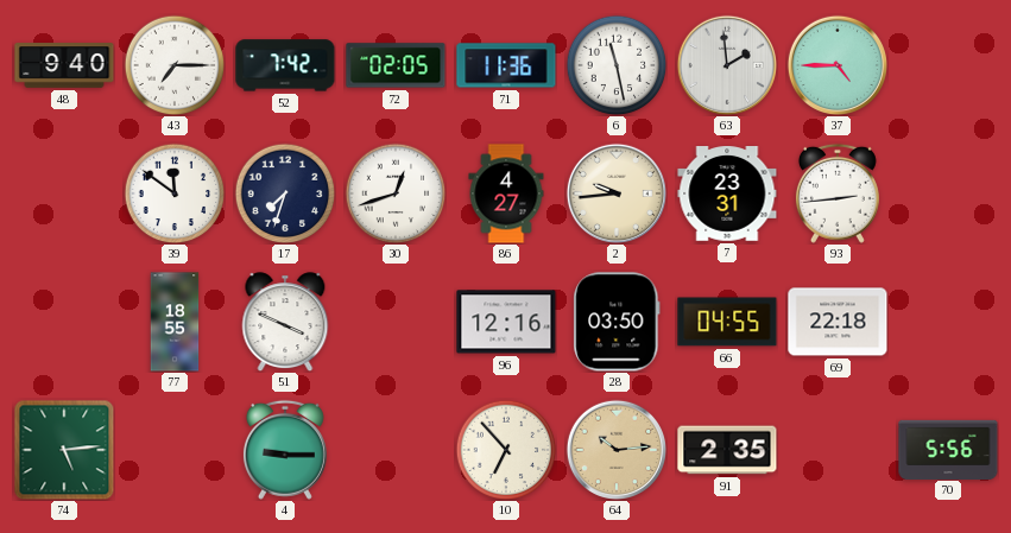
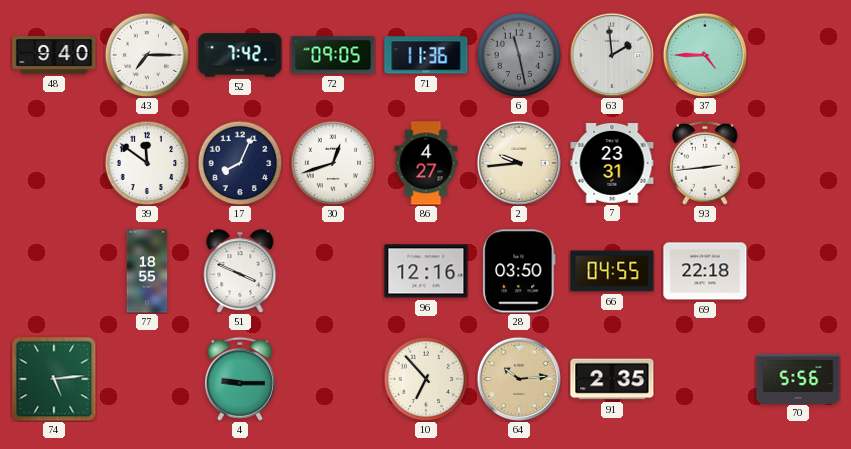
72: 02:05 -> 09:05
6 dial: white -> grey
17: 7:33 -> 8:04
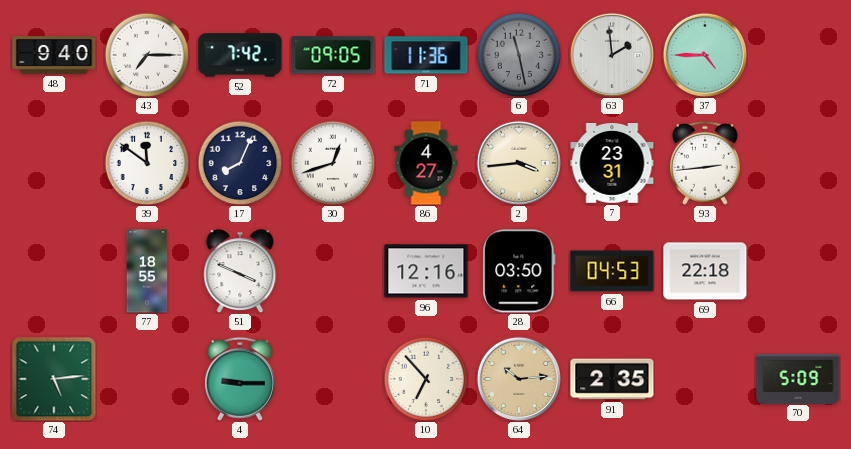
2: 9:44 -> 3:44
66: 04:55 -> 04:53
70: 5:56 -> 5:09
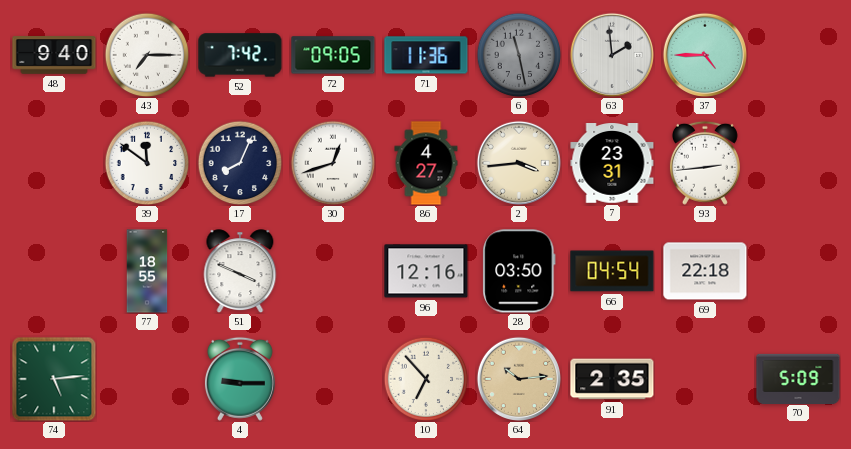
66: 04:53 -> 04:54
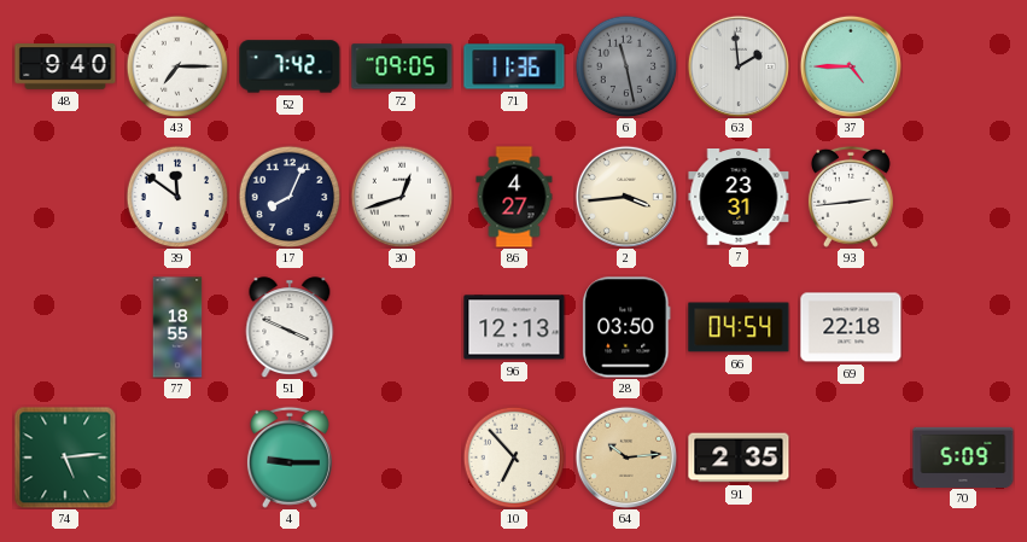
96: 12:16 -> 12:13
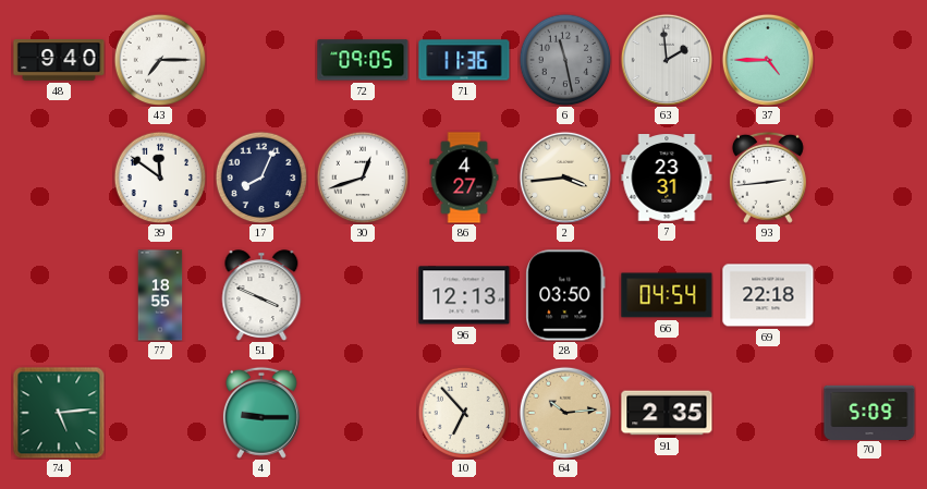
52: 7:42 -> none
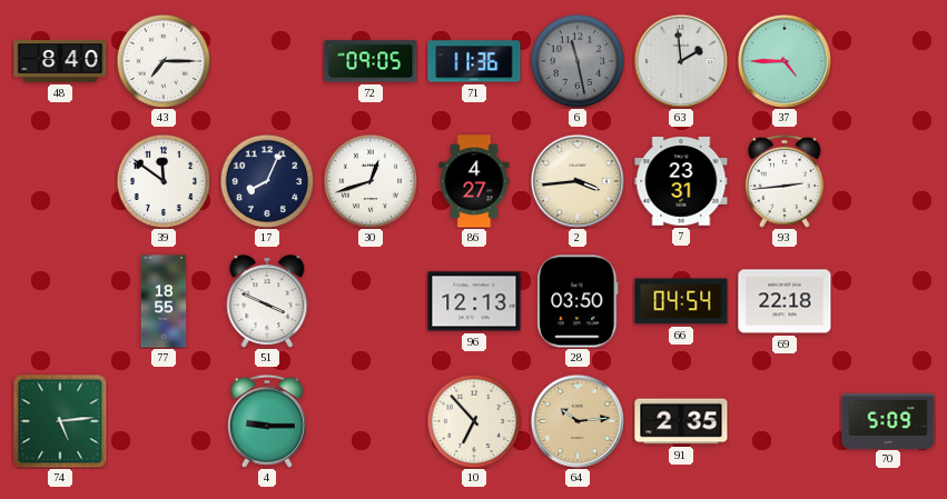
48: 9:40 -> 8:40
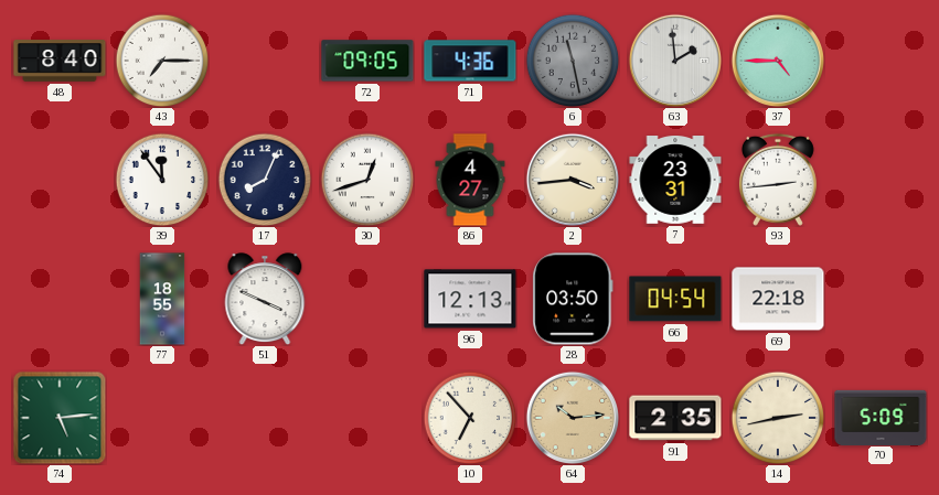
71: 11:36 -> 4:36
39: 11:51 -> 11:54
4: 9:15 -> none
14: none -> 2:43
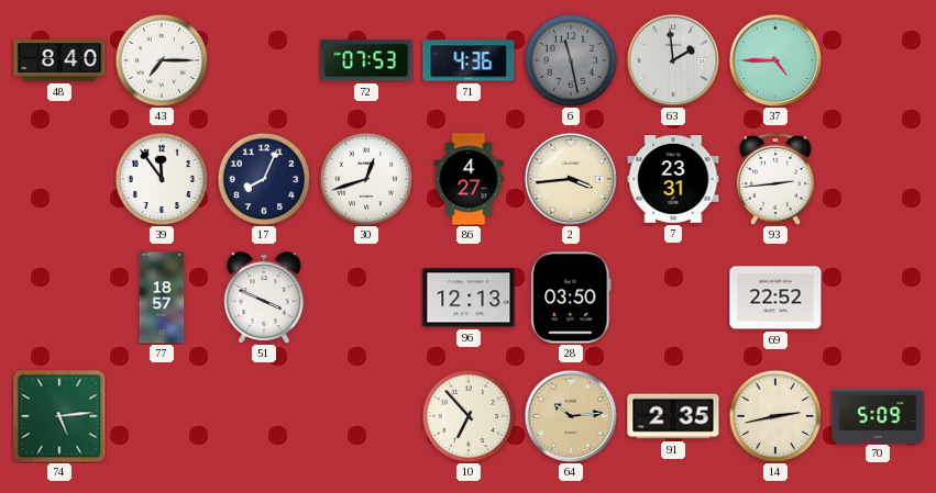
72: 09:05 -> 07:53
77: 18:55 -> 18:57
66: 04:54 -> none
69: 22:18 -> 22:52
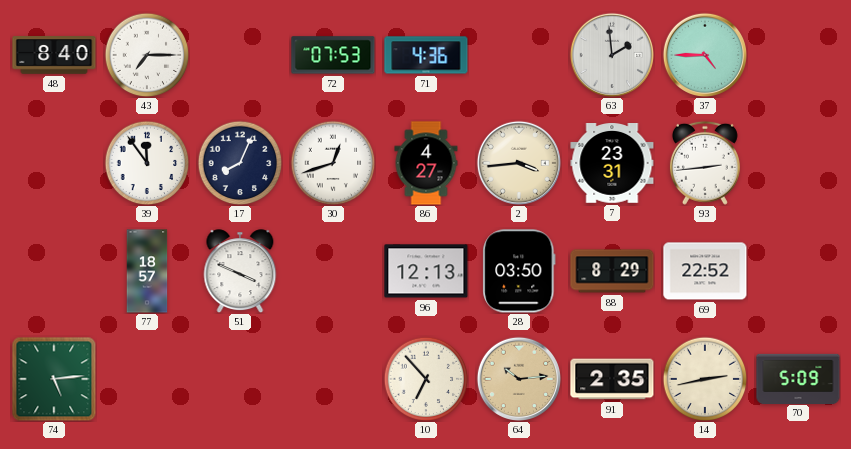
6: 11:28 -> none
88: none -> 8:29
